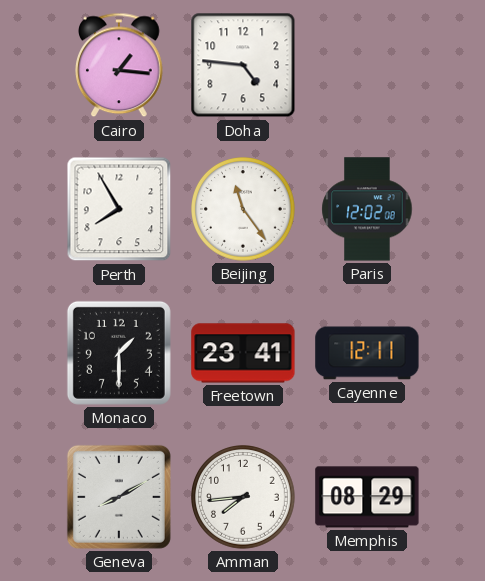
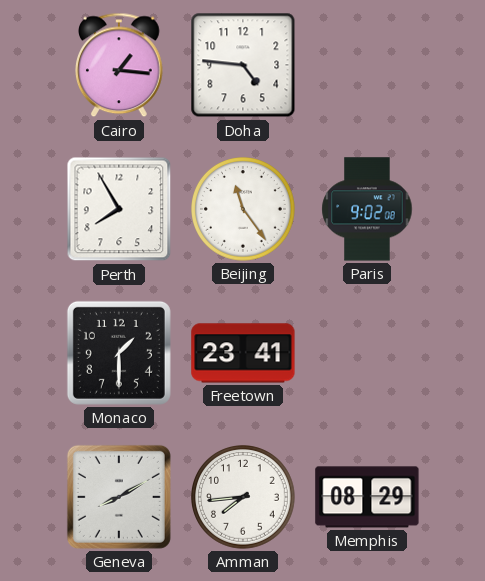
Paris: 12:02 -> 9:02
Cayenne: 12:11 -> none
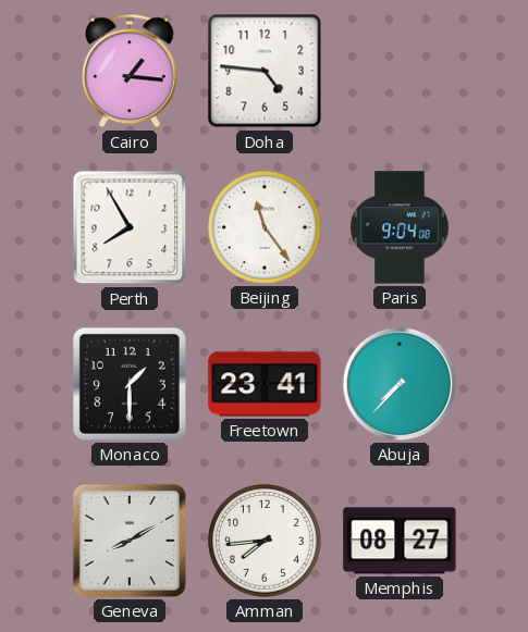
Paris: 9:02 -> 9:04
Abuja: none -> 7:37
Memphis: 08:29 -> 08:27
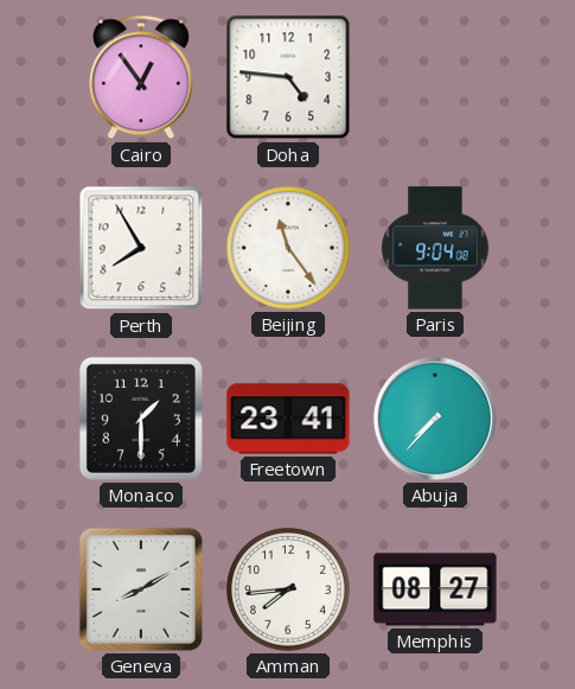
Cairo: 1:16 -> 12:54
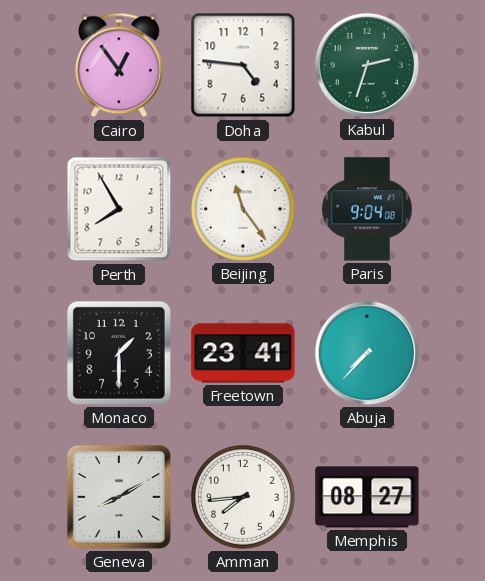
Kabul: none -> 2:33
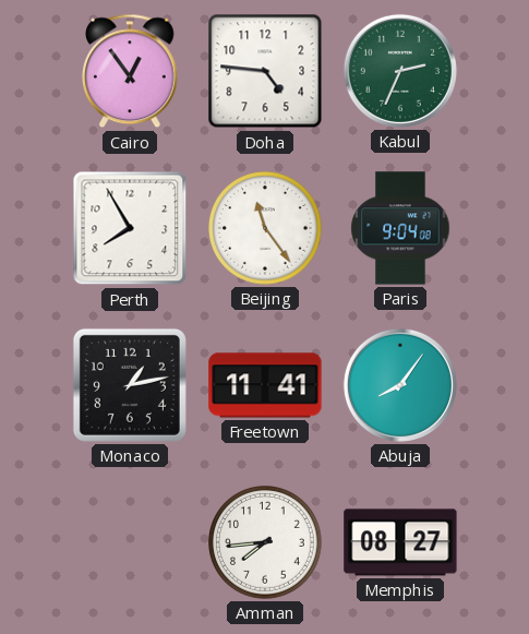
Kabul: 2:33 -> 2:34
Monaco: 1:30 -> 1:13
Freetown: 23:41 -> 11:41
Abuja: 7:37 -> 8:06
Geneva: 8:10 -> none
